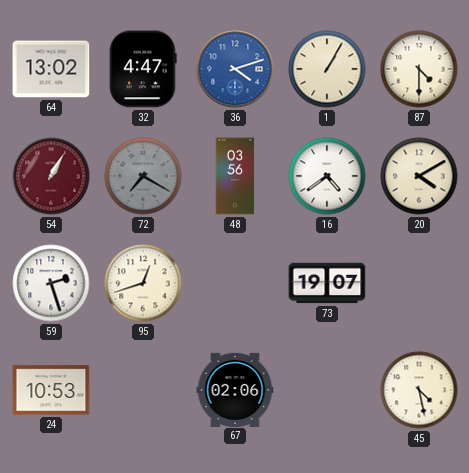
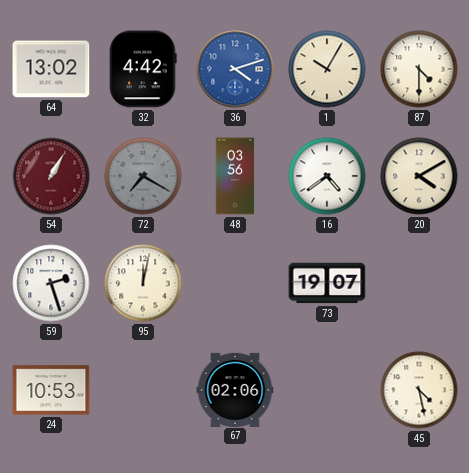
32: 4:47 -> 4:42
1: 1:05 -> 10:05
95: 12:42 -> 12:02
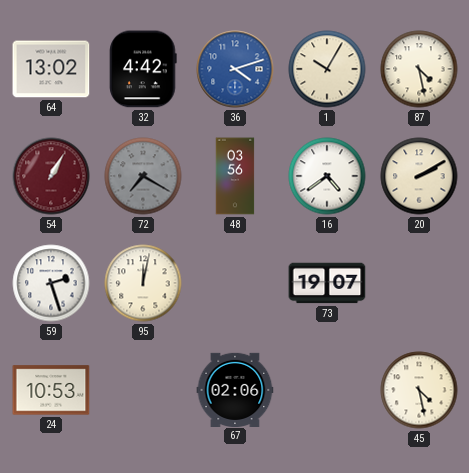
87: 4:30 -> 4:28
20: 4:10 -> 2:10
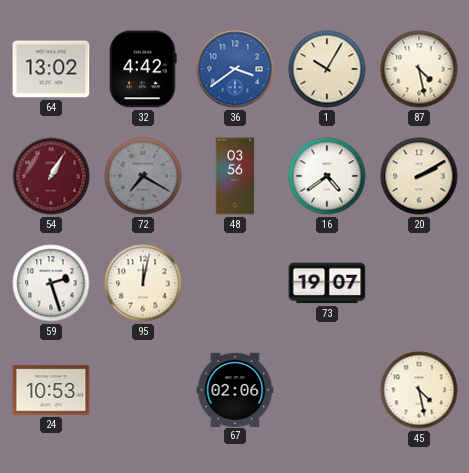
36: 4:12 -> 3:39
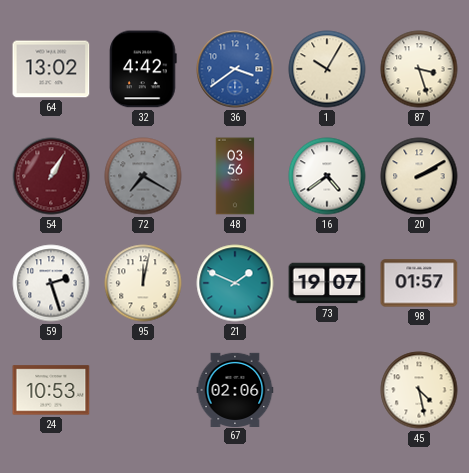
87: 4:28 -> 3:27
21: none -> 1:49
98: none -> 01:57
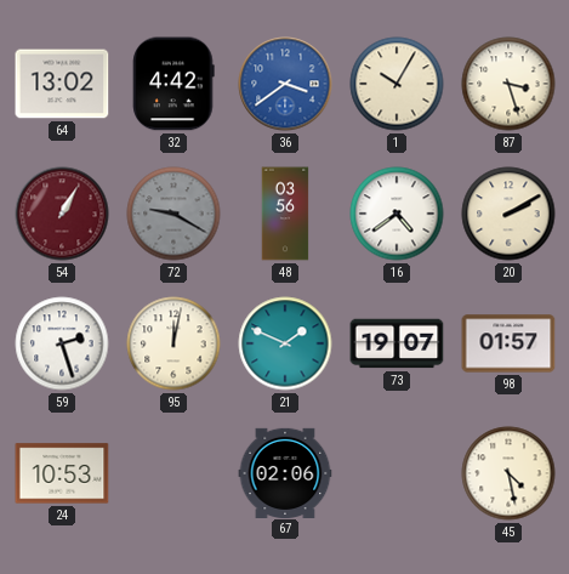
72: 7:20 -> 9:20
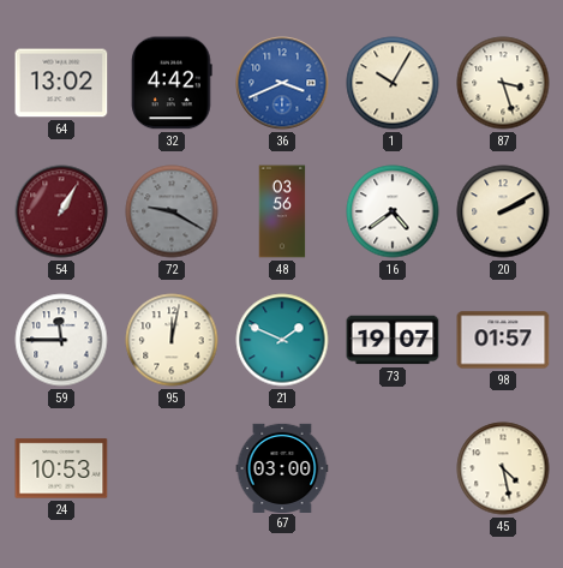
36: 3:39 -> 3:41
59: 2:27 -> 11:45
67: 02:06 -> 03:00
